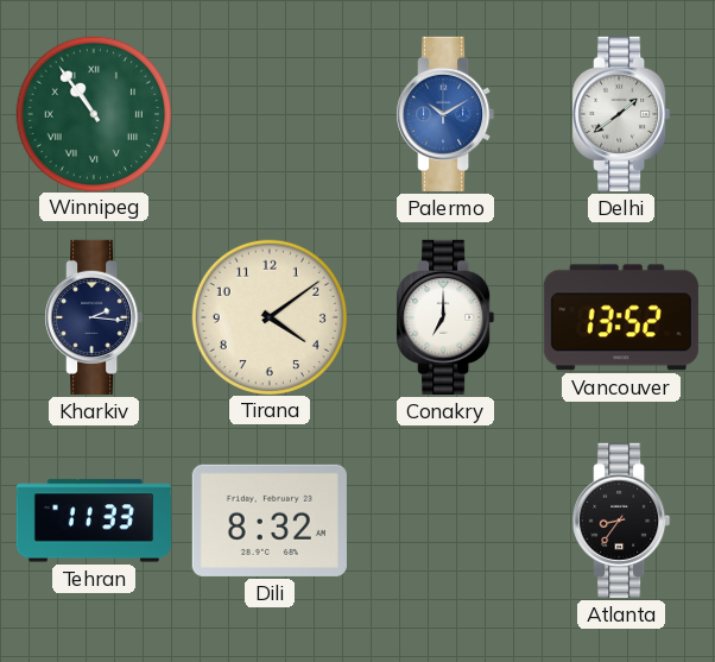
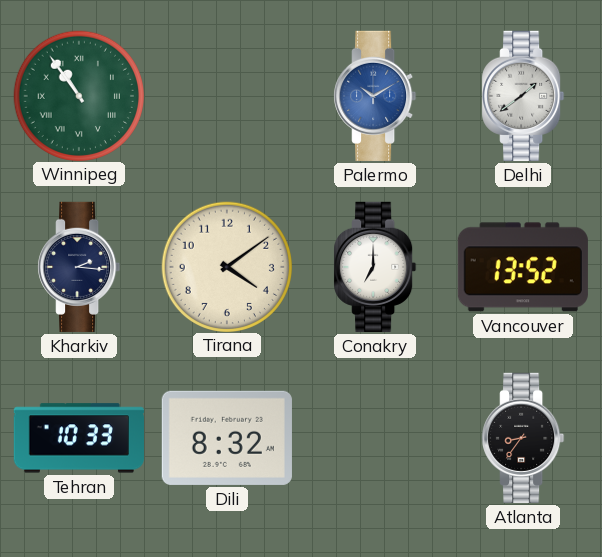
Tehran: 11:33 -> 10:33
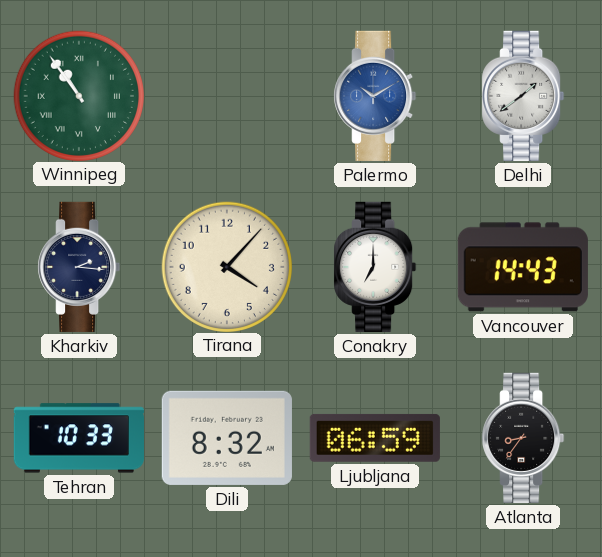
Tirana: 4:09 -> 4:07
Vancouver: 13:52 -> 14:43
Ljubljana: none -> 06:59
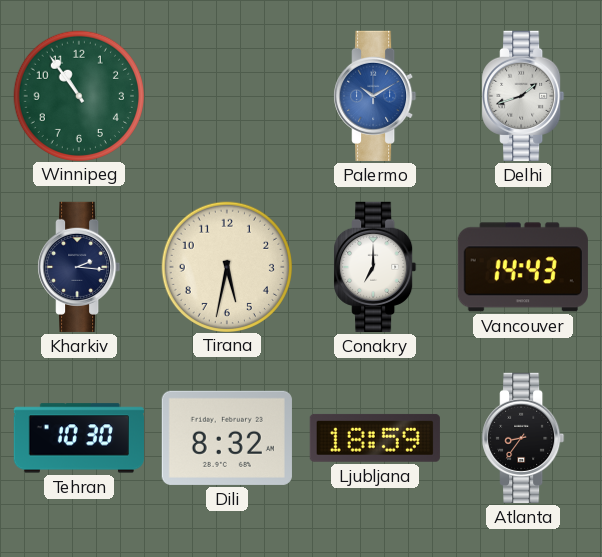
Winnipeg numerals: Roman -> Arabic
Delhi: 1:39 -> 1:42
Tirana: 4:07 -> 5:32
Tehran: 10:33 -> 10:30
Ljubljana: 06:59 -> 18:59
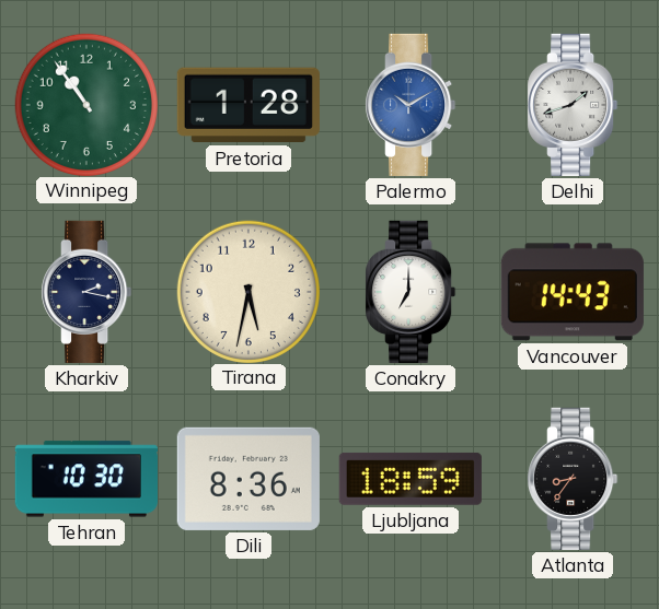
Pretoria: none -> 1:28
Kharkiv: 2:16 -> 2:17
Dili: 8:32 -> 8:36
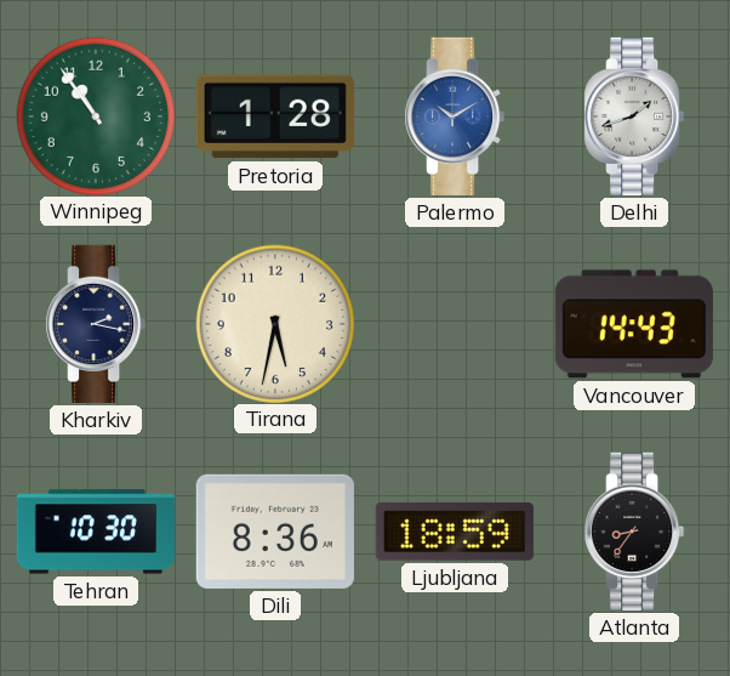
Conakry: 7:00 -> none
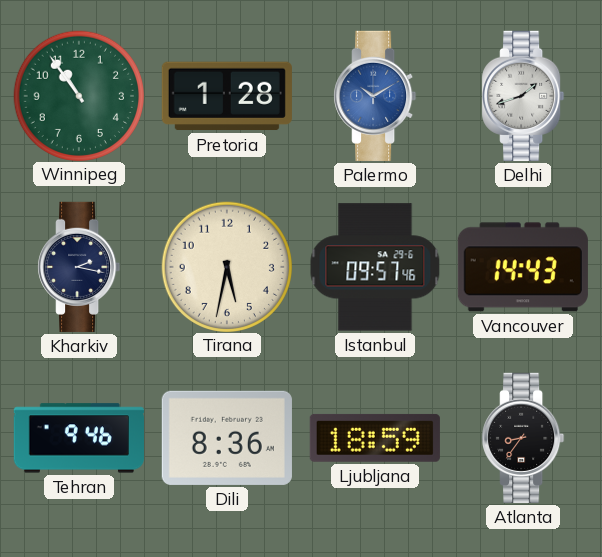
Istanbul: none -> 09:57
Tehran: 10:30 -> 9:46
